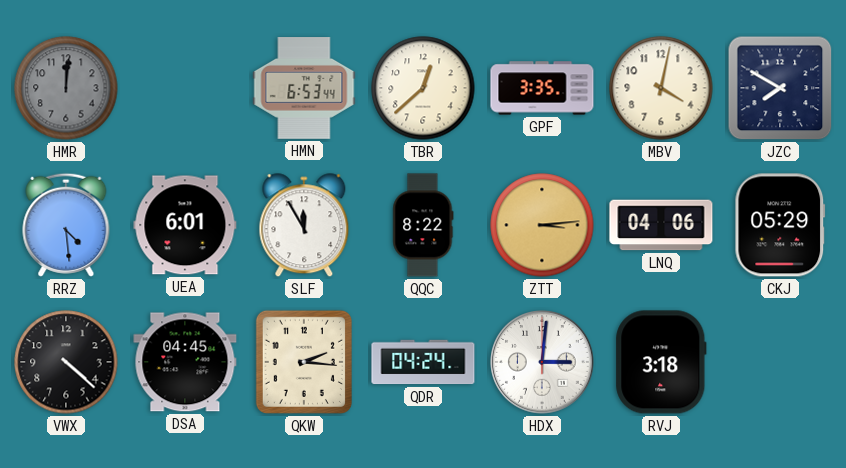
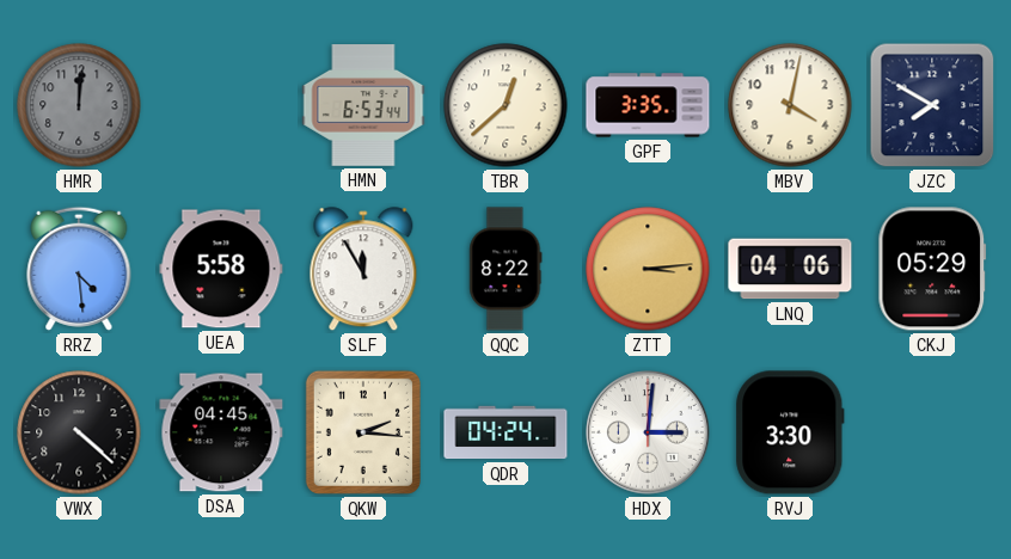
UEA: 6:01 -> 5:58
RVJ: 3:18 -> 3:30
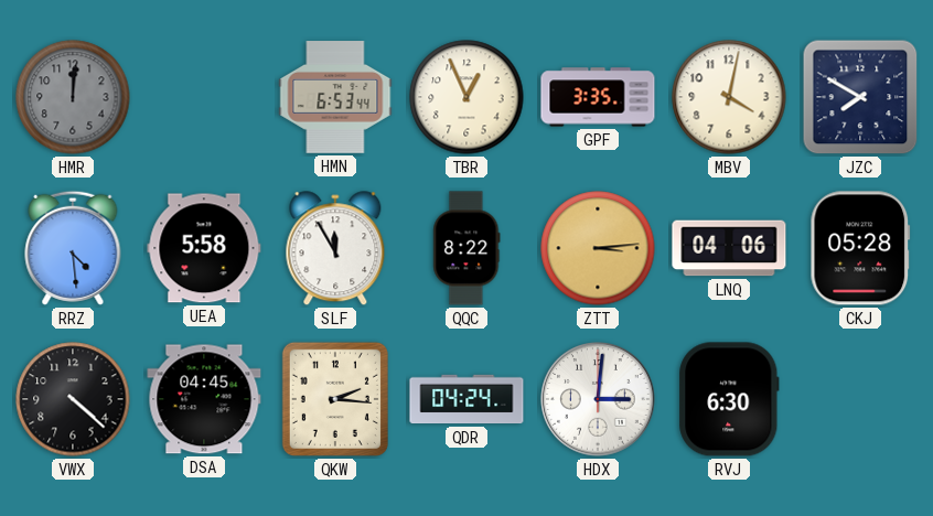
TBR: 12:38 -> 12:56
CKJ: 05:29 -> 05:28
RVJ: 3:30 -> 6:30
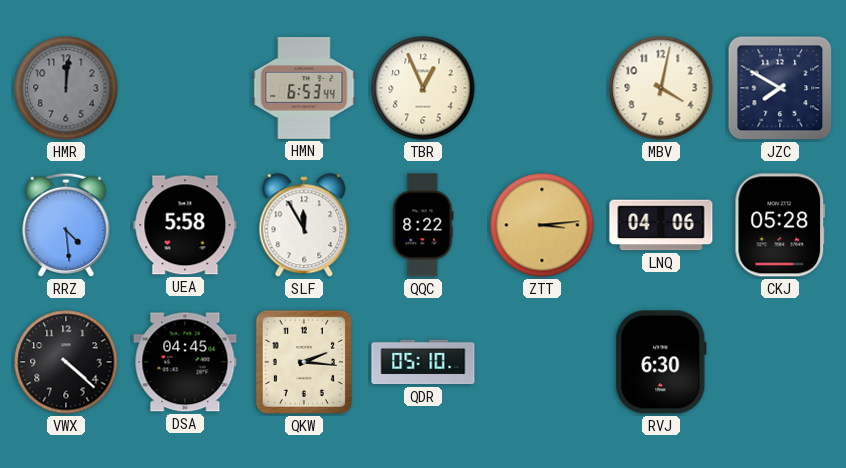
GPF: 3:35 -> none
QDR: 04:24 -> 05:10
HDX: 3:01 -> none
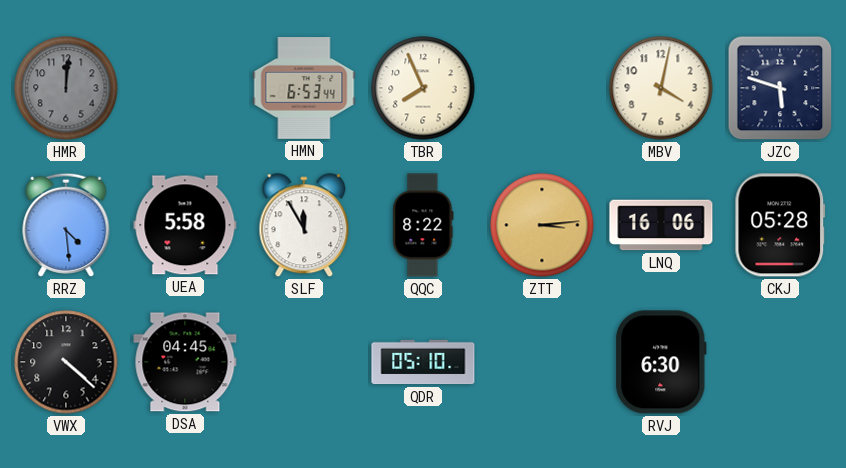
TBR: 12:56 -> 7:56
JZC: 7:50 -> 5:48
LNQ: 04:06 -> 16:06
QKW: 2:16 -> none
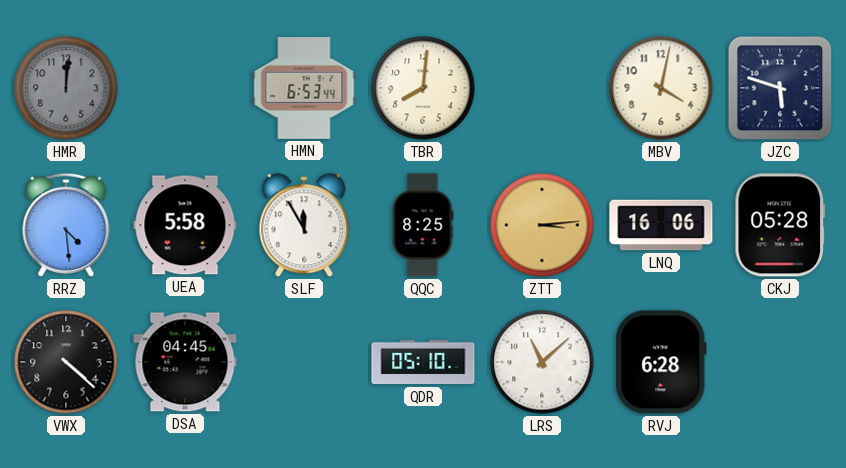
TBR: 7:56 -> 8:01
QQC: 8:22 -> 8:25
LRS: none -> 11:08
RVJ: 6:30 -> 6:28
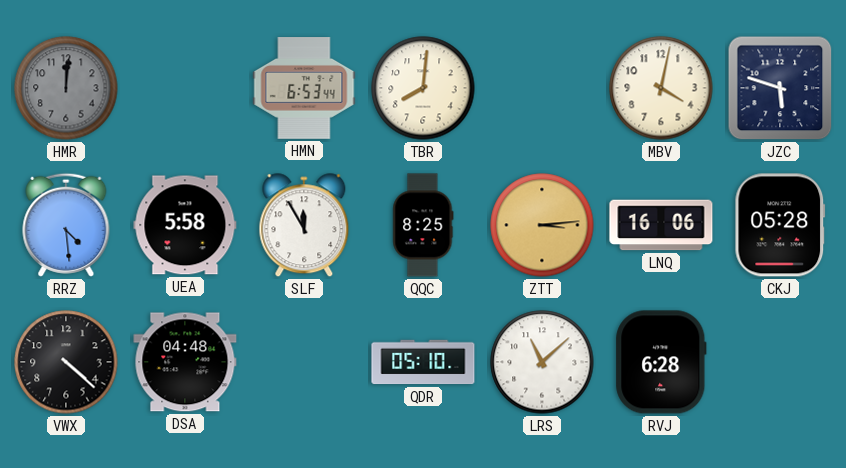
DSA: 04:45 -> 04:48
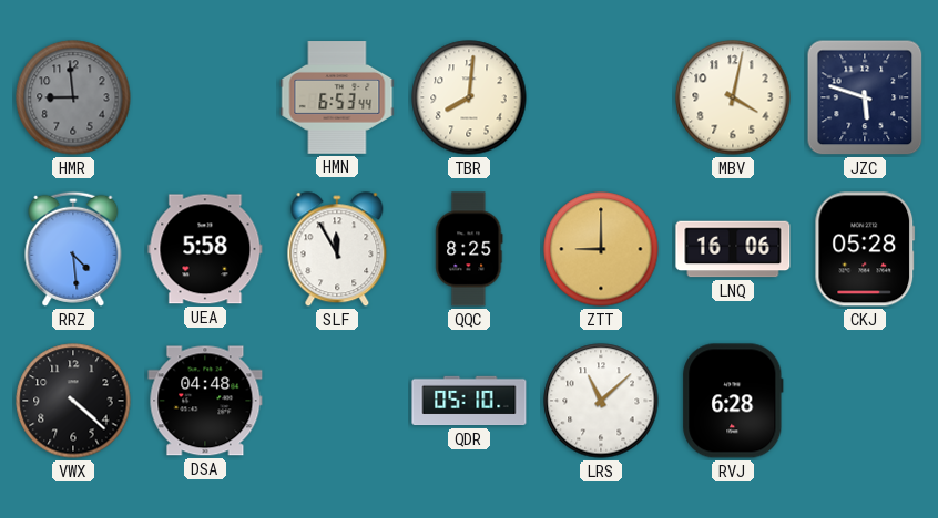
HMR: 12:01 -> 8:59
ZTT: 3:14 -> 9:00
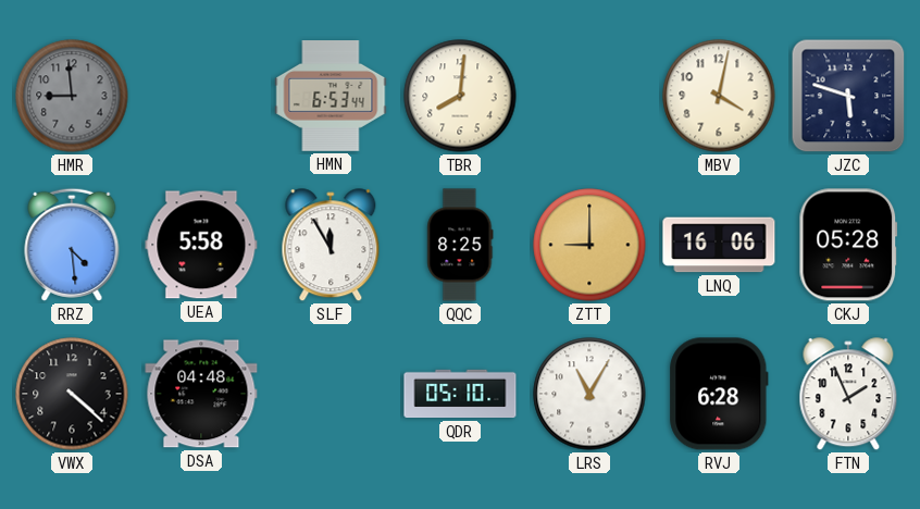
LRS: 11:08 -> 11:05
FTN: none -> 1:56
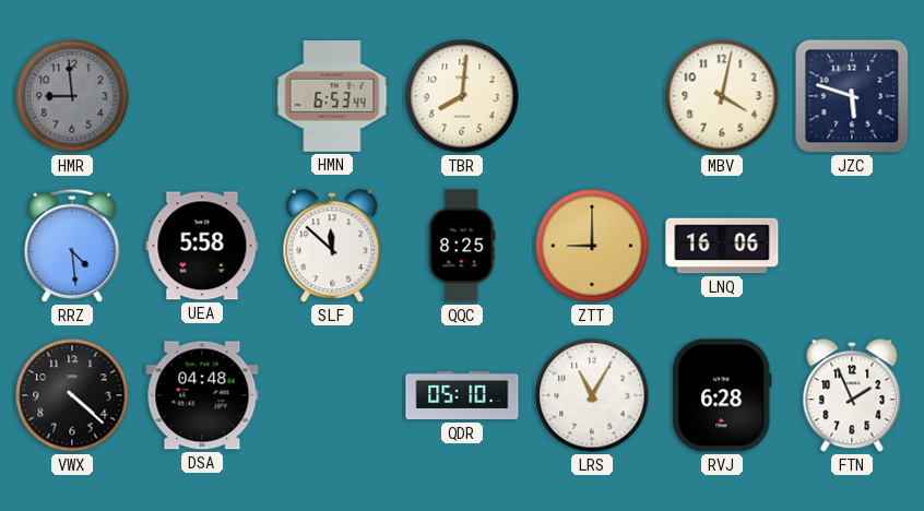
SLF: 11:55 -> 11:52
CKJ: 05:28 -> none
